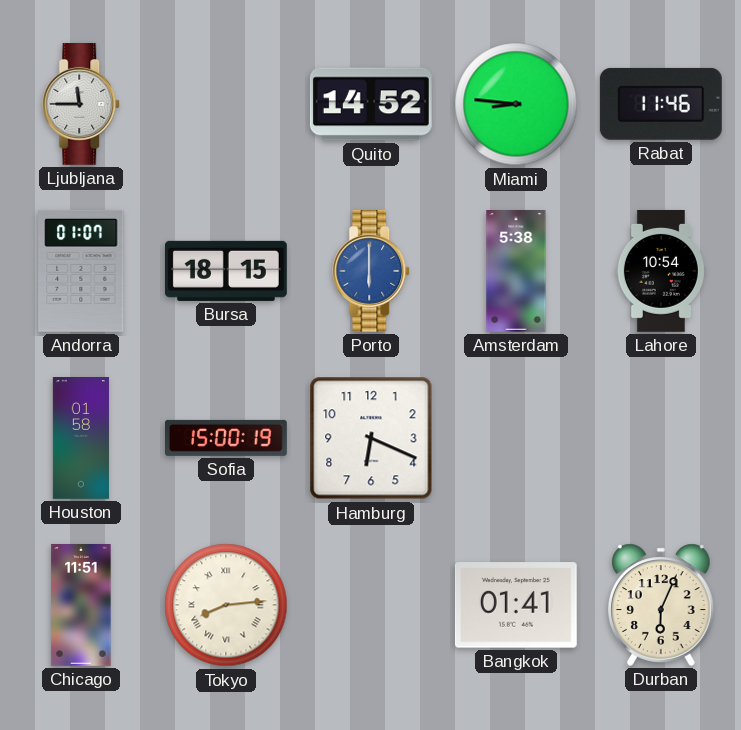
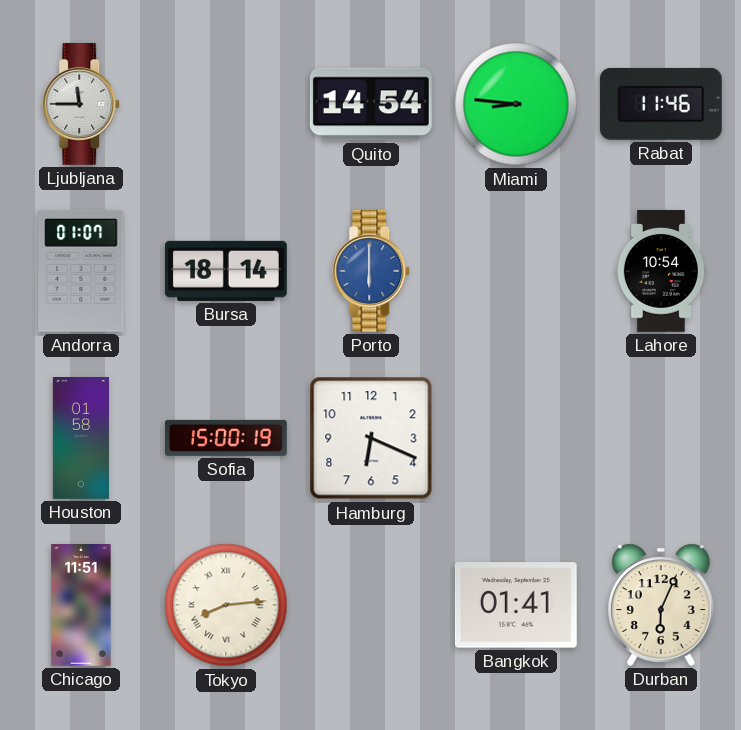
Quito: 14:52 -> 14:54
Bursa: 18:15 -> 18:14
Amsterdam: 5:38 -> none
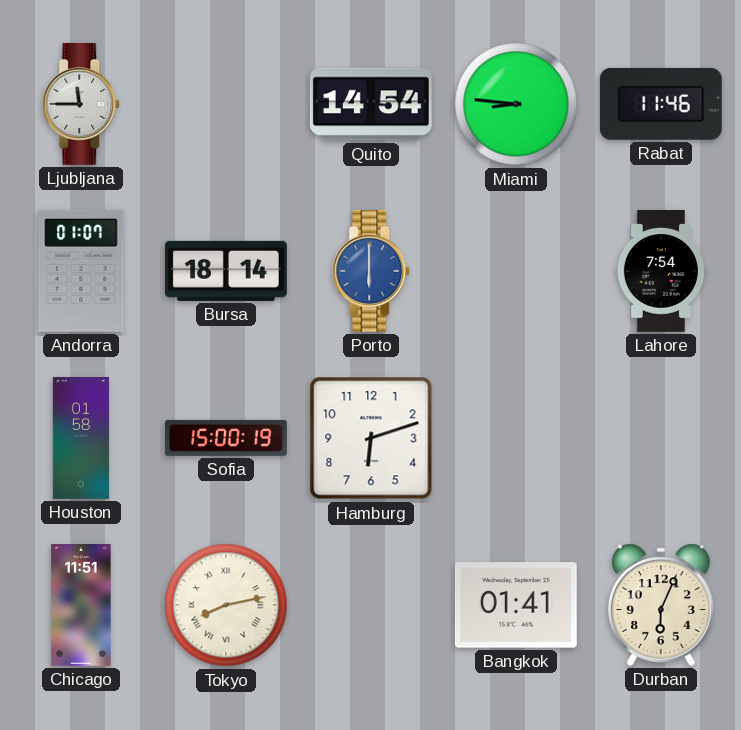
Lahore: 10:54 -> 7:54
Hamburg: 6:19 -> 6:12
Tokyo: 8:14 -> 8:13
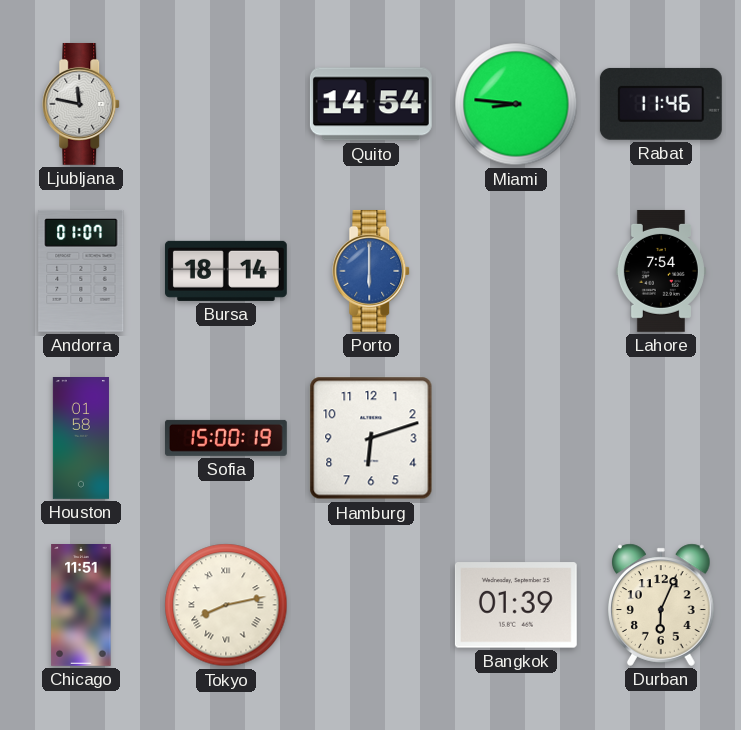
Ljubljana: 11:45 -> 11:47
Bangkok: 01:41 -> 01:39
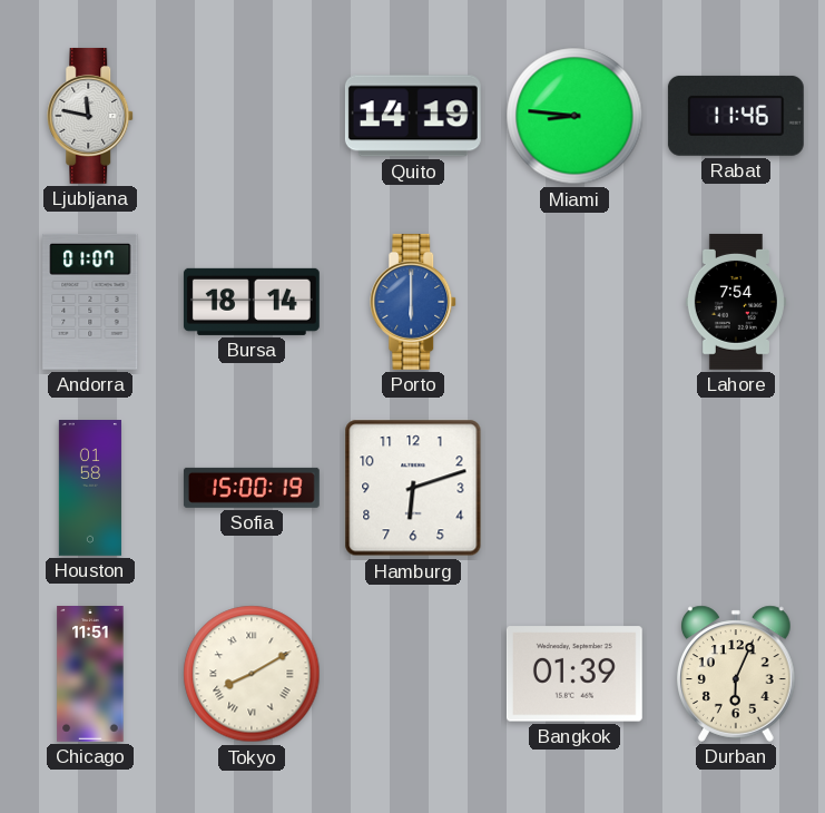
Quito: 14:54 -> 14:19
Tokyo: 8:13 -> 8:10
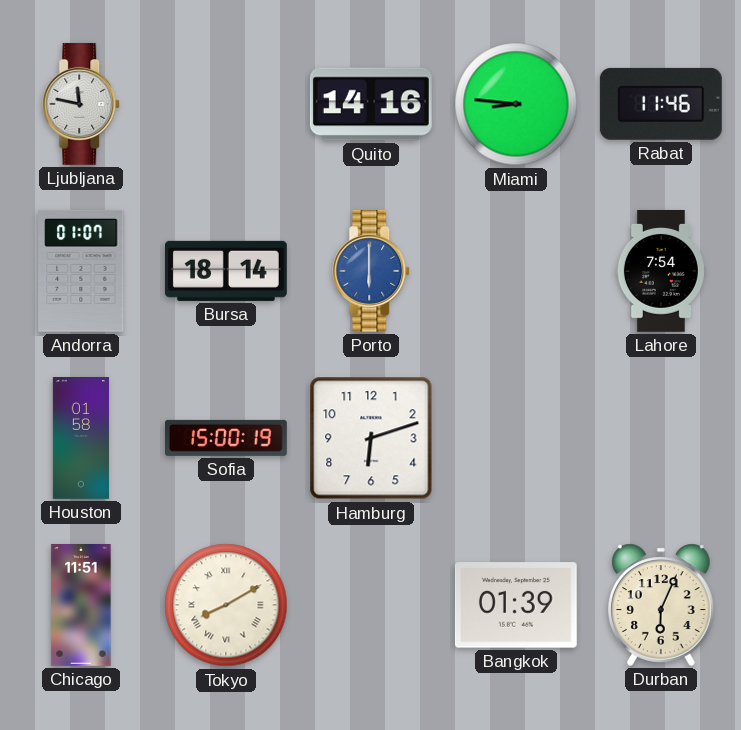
Quito: 14:19 -> 14:16
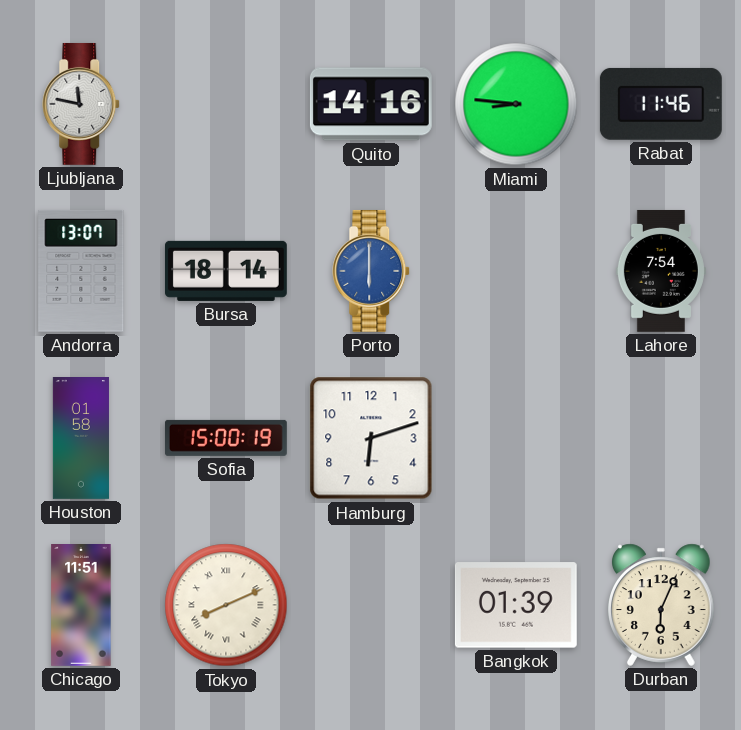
Andorra: 01:07 -> 13:07
Tokyo: 8:10 -> 8:11
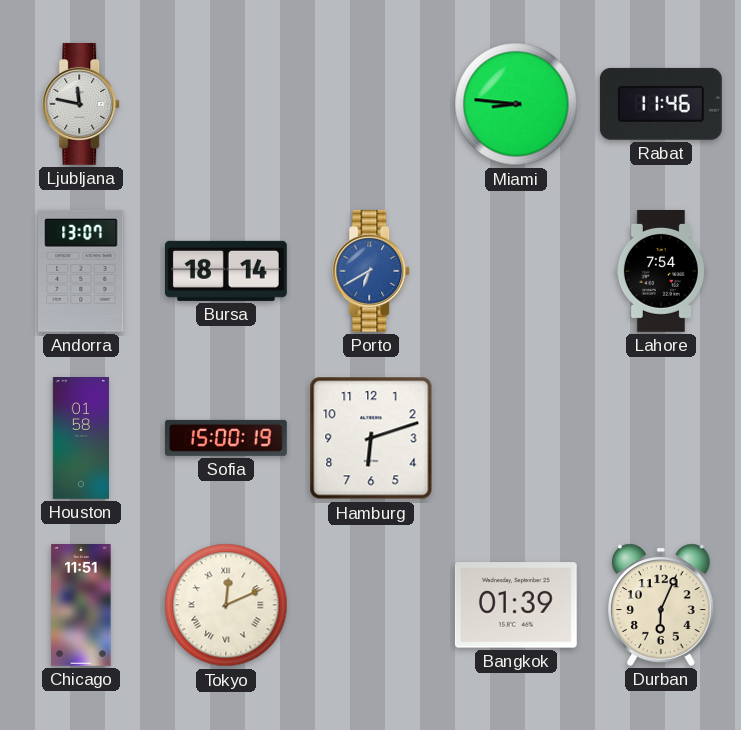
Quito: 14:16 -> none
Porto: 6:00 -> 6:40
Tokyo: 8:11 -> 12:11
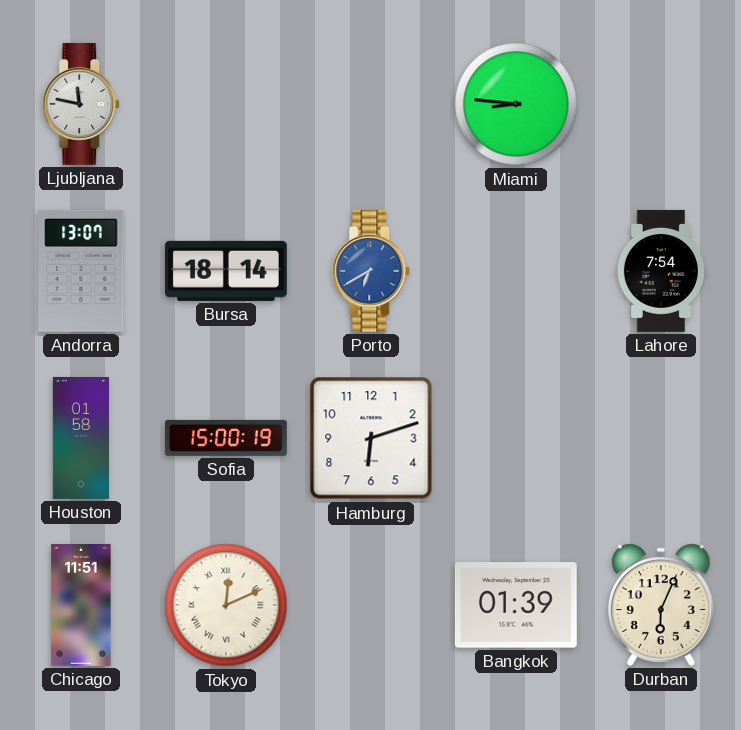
Rabat: 11:46 -> none
